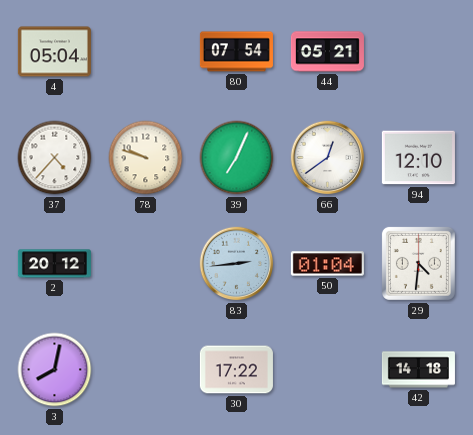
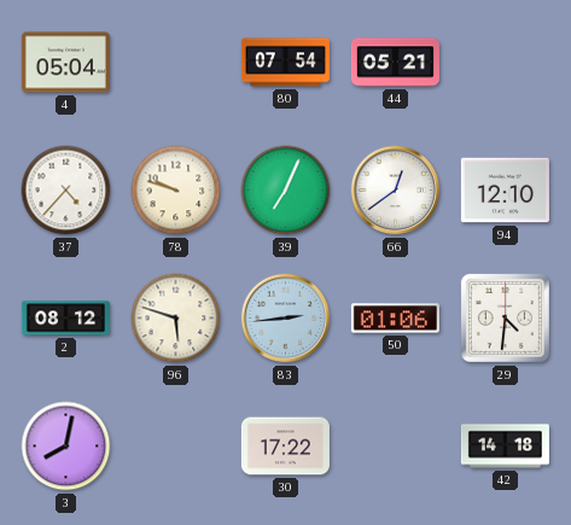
2: 20:12 -> 08:12
96: none -> 5:48
50: 01:04 -> 01:06
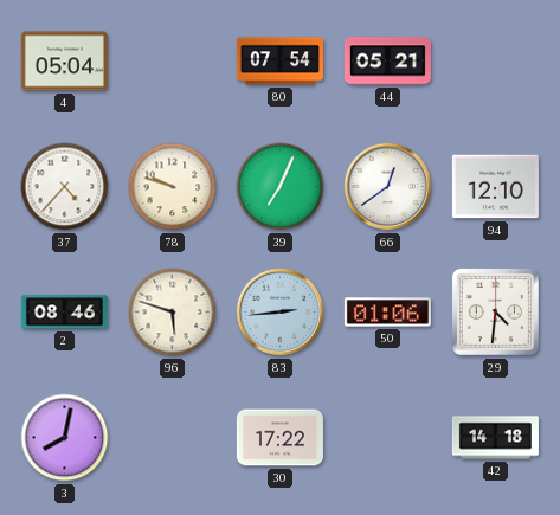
2: 08:12 -> 08:46
